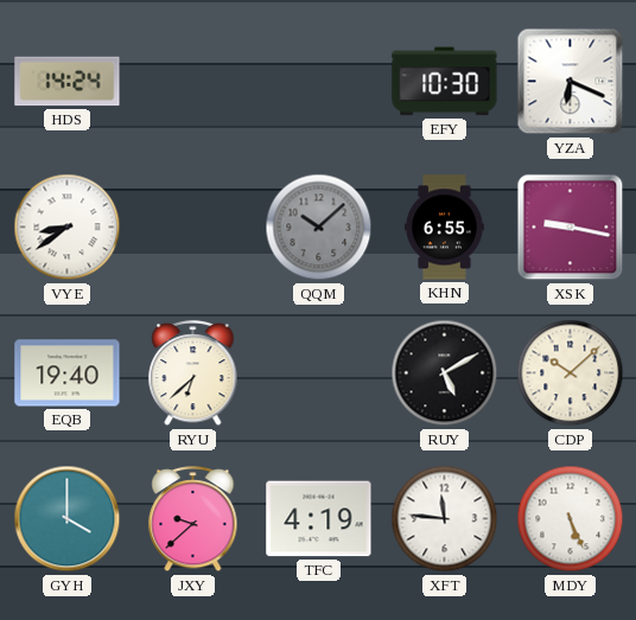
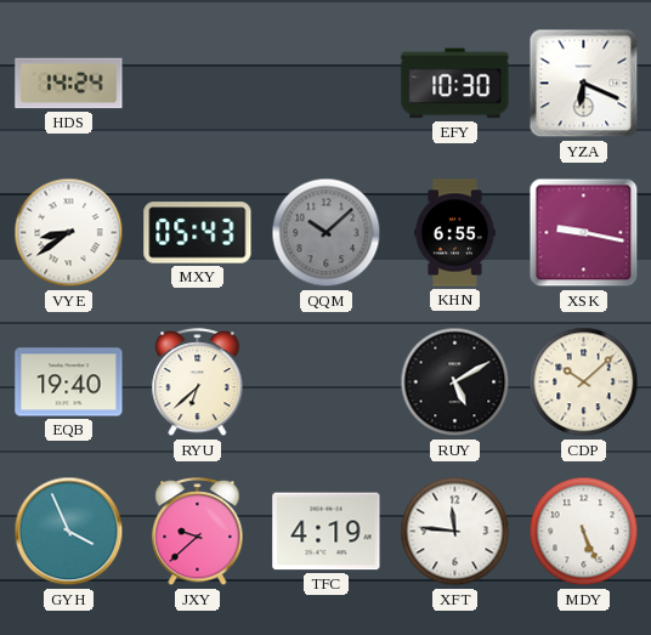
MXY: none -> 05:43
GYH: 4:00 -> 3:56
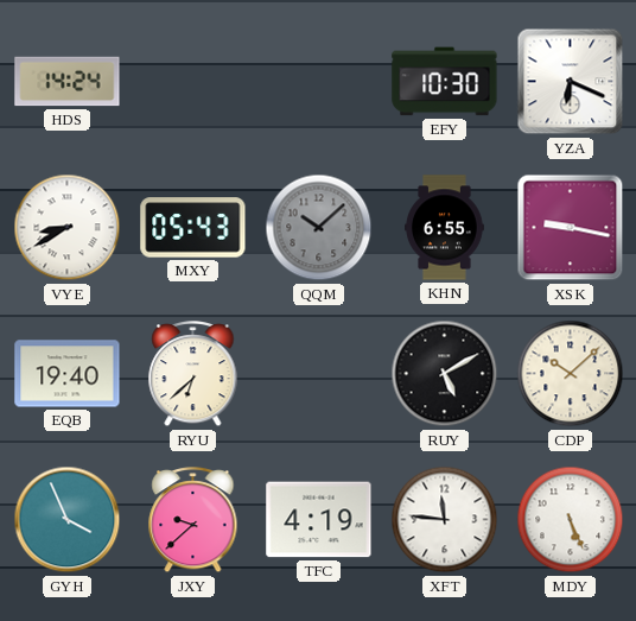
VYE: 8:39 -> 8:40
